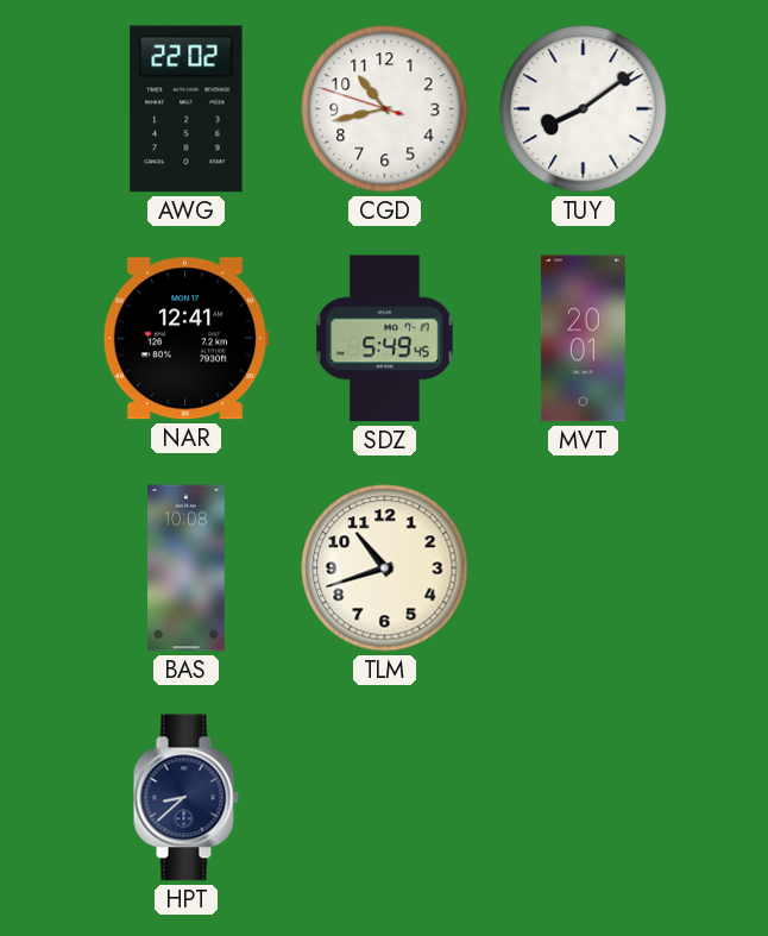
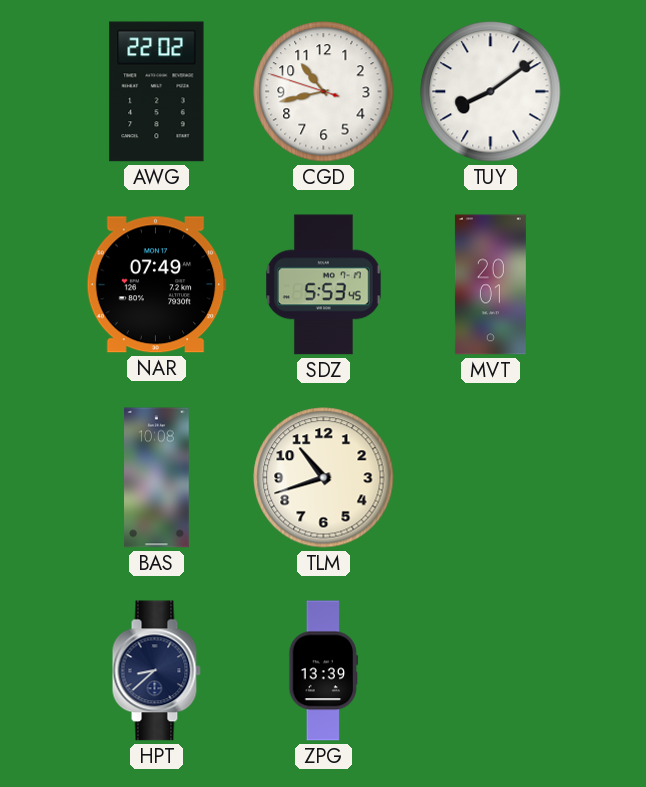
NAR: 12:41 -> 07:49
SDZ: 5:49 -> 5:53
ZPG: none -> 13:39
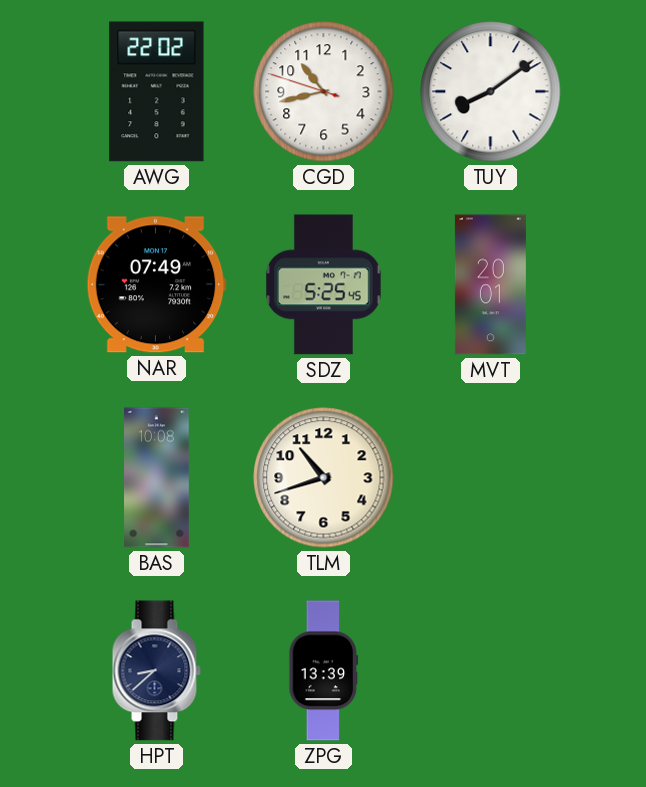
SDZ: 5:53 -> 5:25
